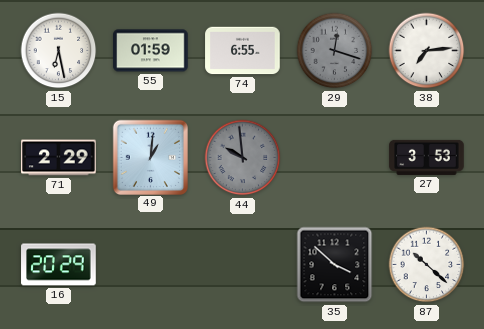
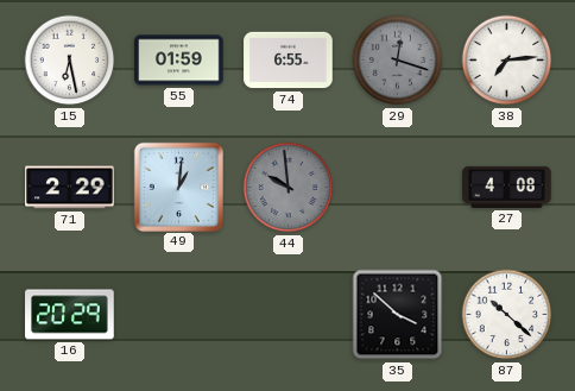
27: 3:53 -> 4:08
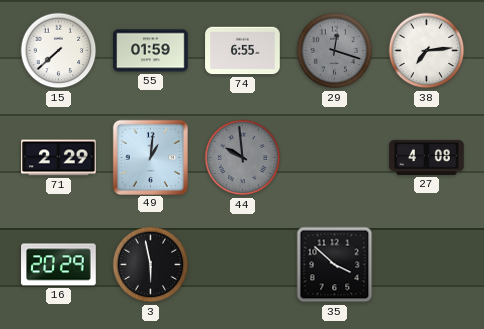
15: 6:28 -> 7:38
3: none -> 5:58
87: 10:22 -> none
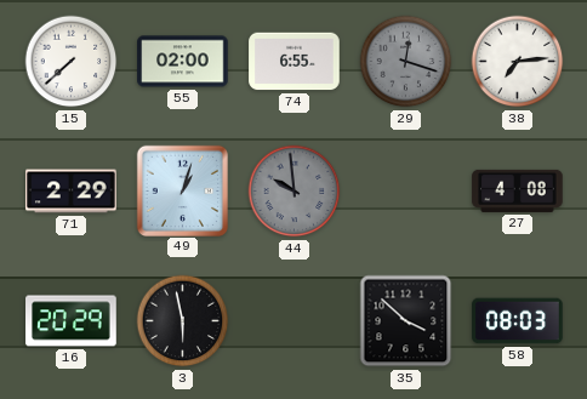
55: 01:59 -> 02:00
49: 1:01 -> 1:03
58: none -> 08:03
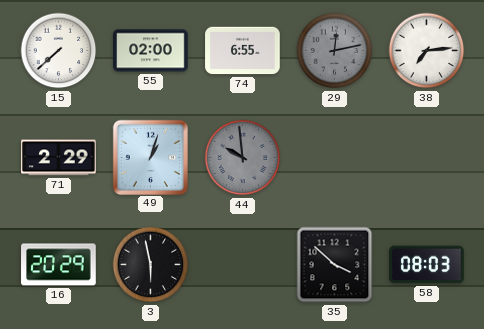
29: 12:18 -> 12:13
27: 4:08 -> none
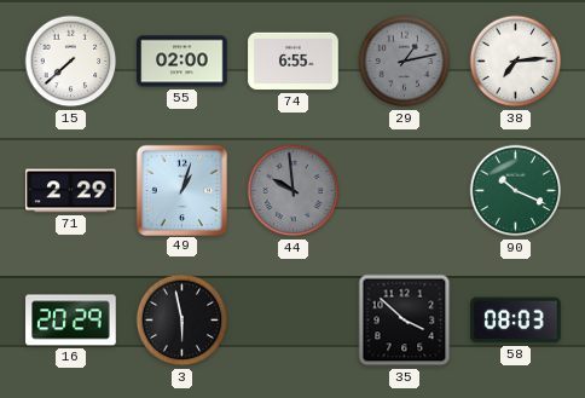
29: 12:13 -> 1:13
90: none -> 10:19
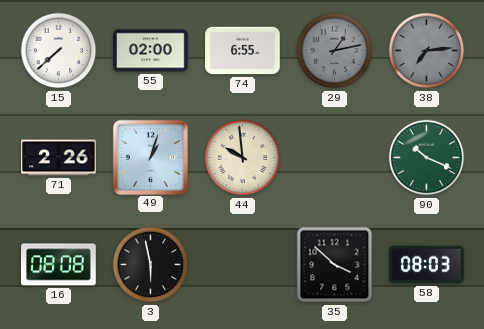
38 dial: white -> grey
71: 2:29 -> 2:26
44 dial: grey -> cream
16: 20:29 -> 08:08
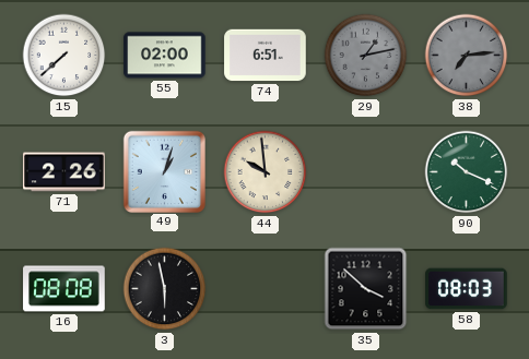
74: 6:55 -> 6:51
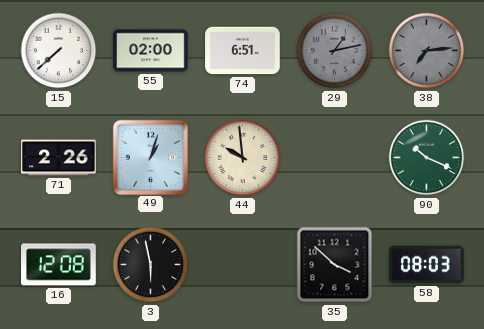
16: 08:08 -> 12:08
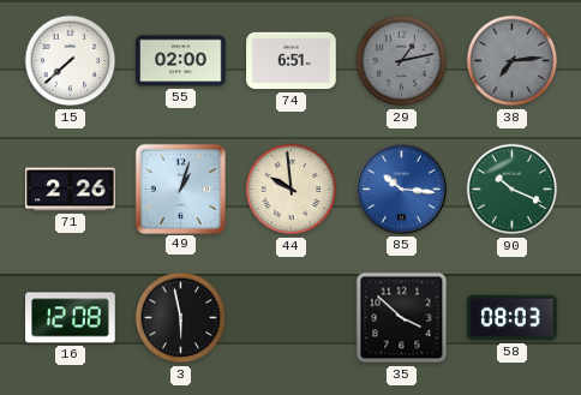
85: none -> 10:16
